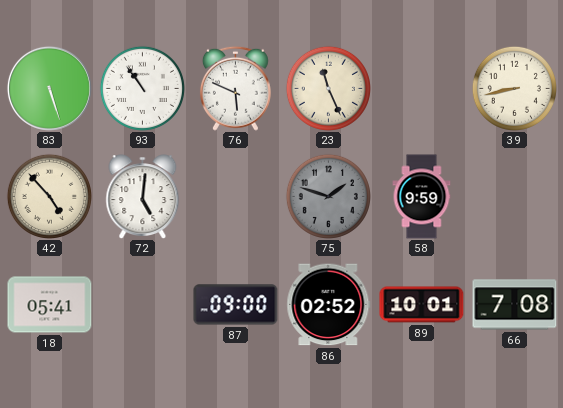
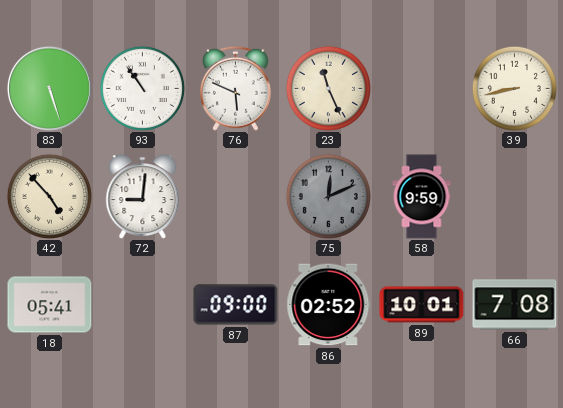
72: 5:01 -> 9:01
75: 1:48 -> 12:11
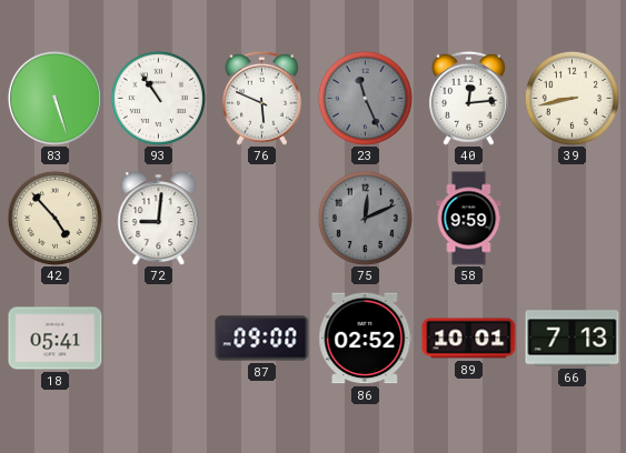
23 dial: cream -> grey
40: none -> 12:14
66: 7:08 -> 7:13
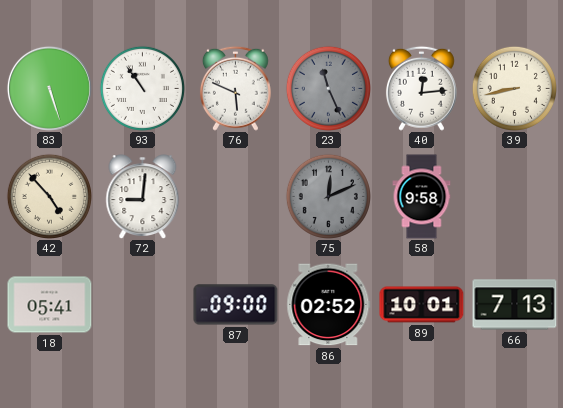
58: 9:59 -> 9:58
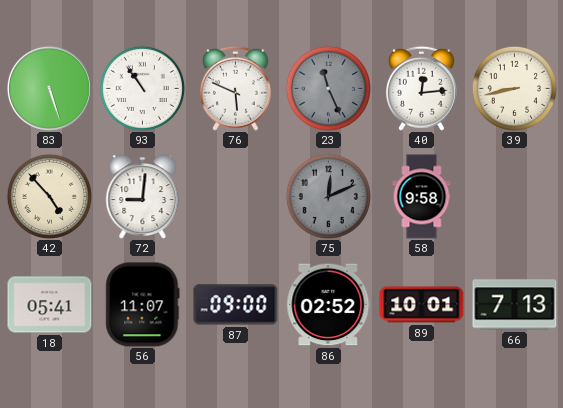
56: none -> 11:07
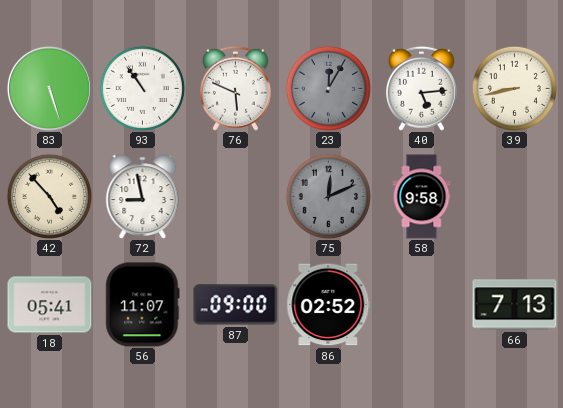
23: 11:26 -> 12:05
40: 12:14 -> 5:14
72: 9:01 -> 8:58
89: 10:01 -> none
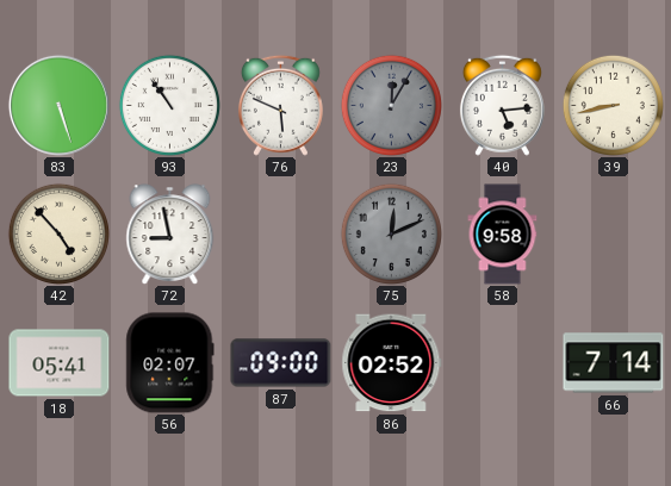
56: 11:07 -> 02:07
66: 7:13 -> 7:14
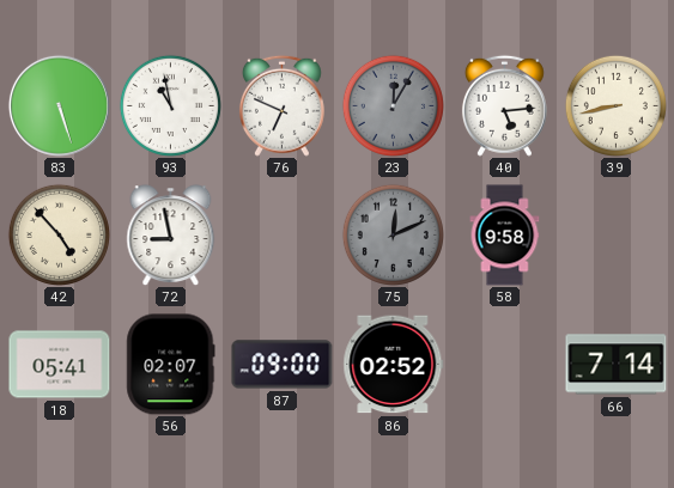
93: 10:54 -> 10:58
76: 5:49 -> 6:49
